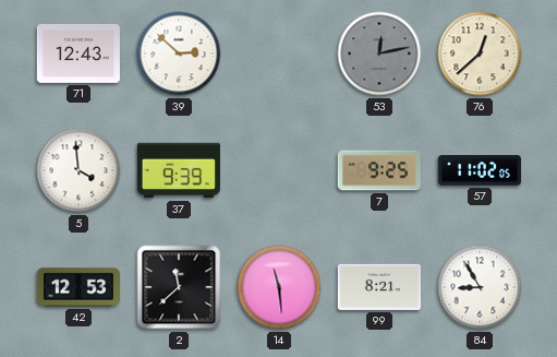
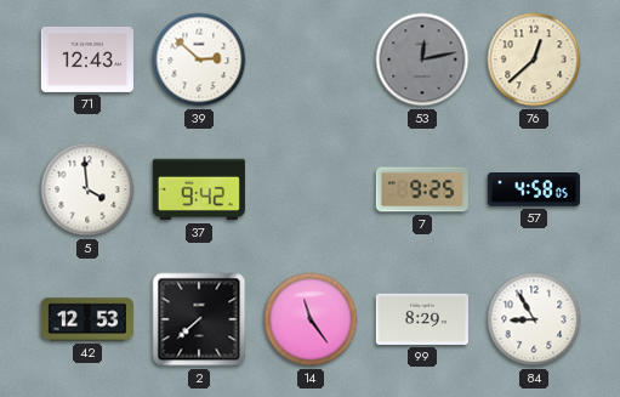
37: 9:39 -> 9:42
57: 11:02 -> 4:58
2: 11:38 -> 7:38
14: 11:29 -> 11:24
99: 8:21 -> 8:29
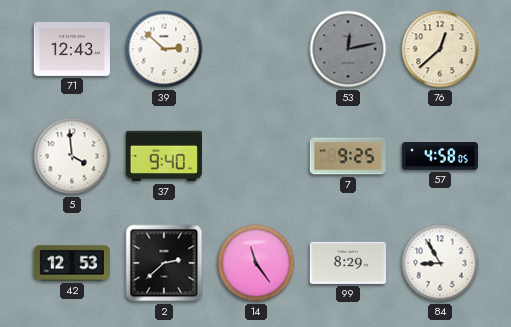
37: 9:42 -> 9:40
2: 7:38 -> 2:38
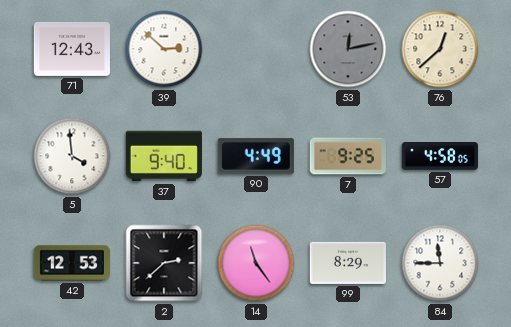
90: none -> 4:49
84: 8:55 -> 11:45
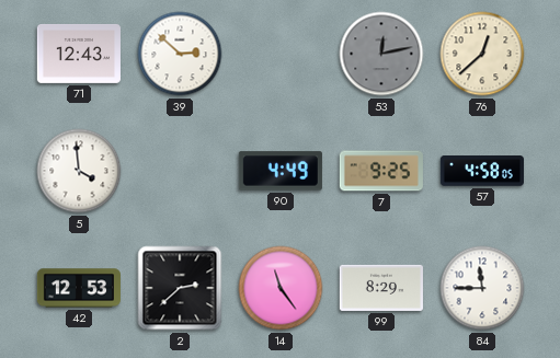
37: 9:40 -> none
